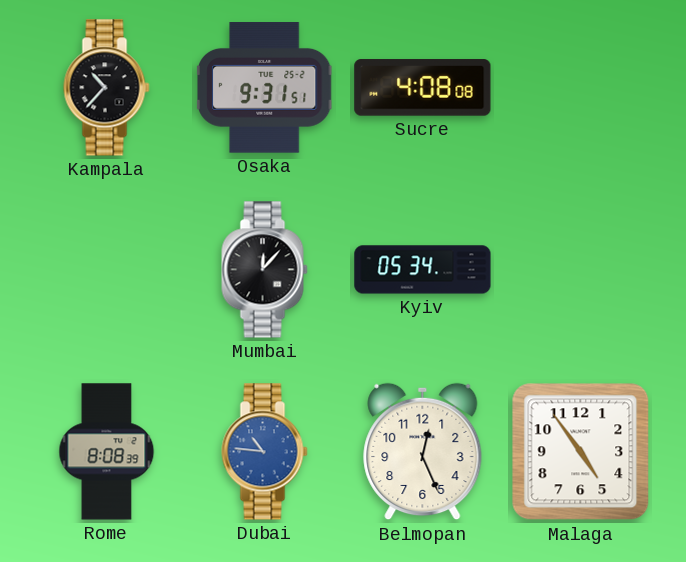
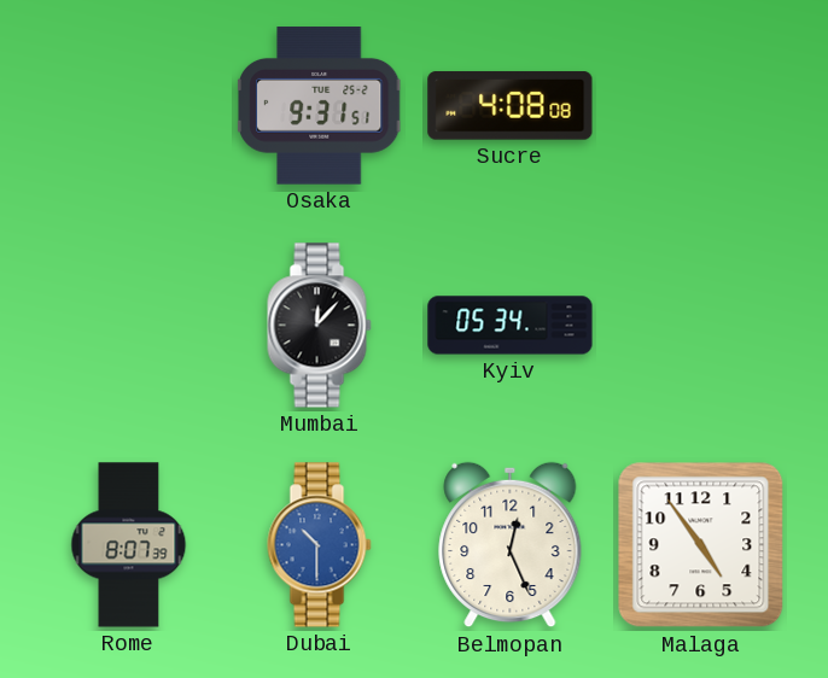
Kampala: 10:37 -> none
Rome: 8:08 -> 8:07
Dubai: 10:46 -> 10:30
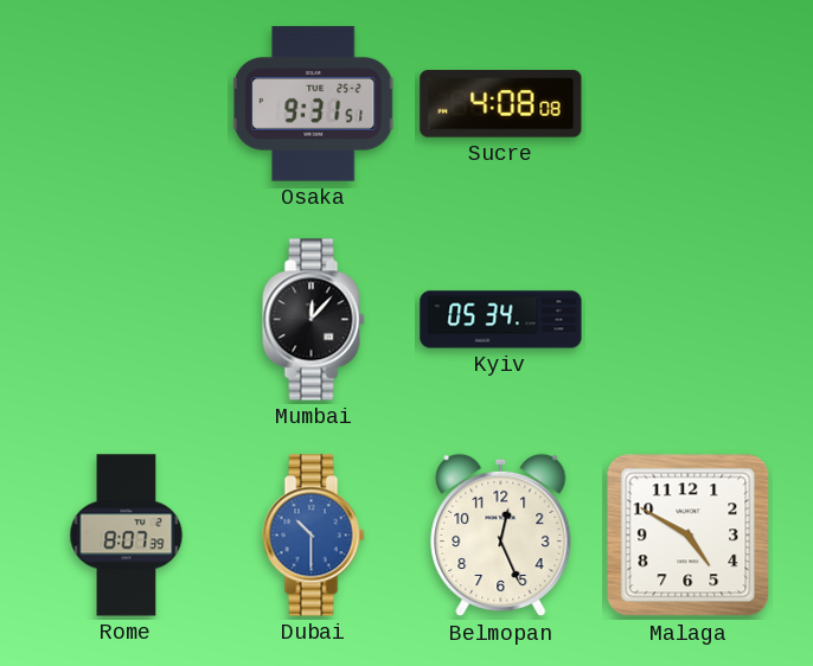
Malaga: 4:54 -> 4:50
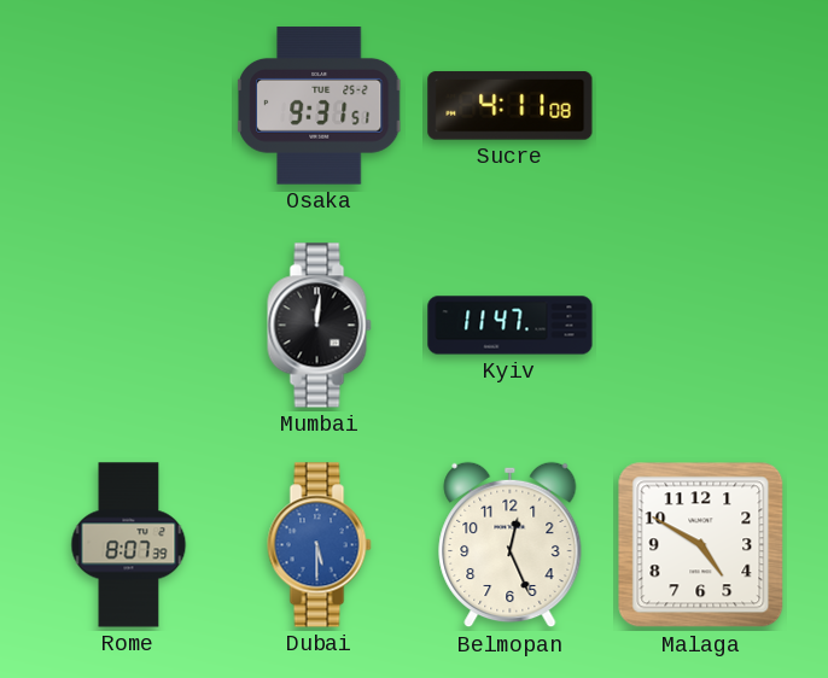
Sucre: 4:08 -> 4:11
Mumbai: 12:07 -> 12:01
Kyiv: 05:34 -> 11:47
Dubai: 10:30 -> 5:30
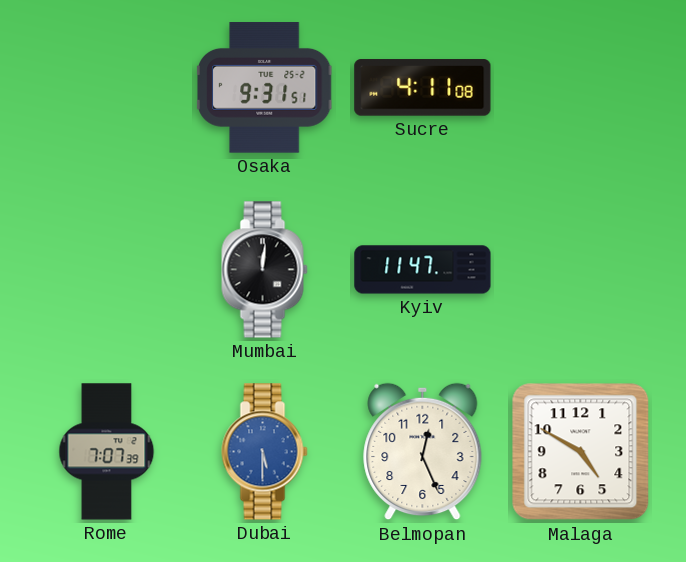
Rome: 8:07 -> 7:07
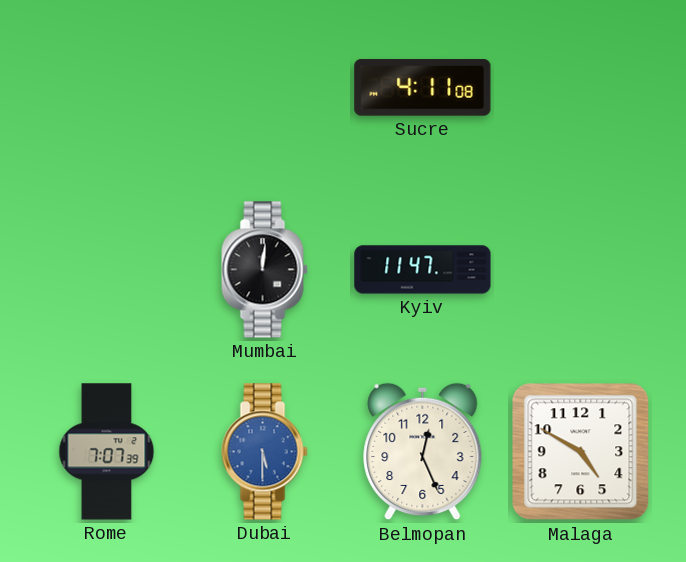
Osaka: 9:31 -> none
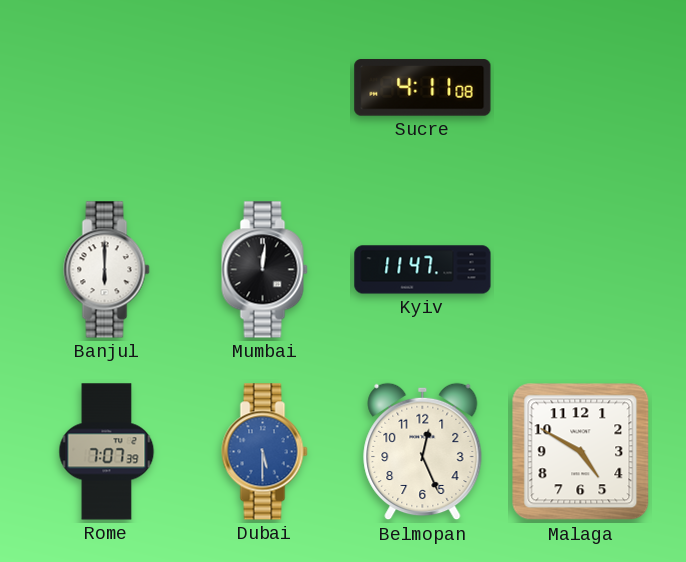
Banjul: none -> 6:00
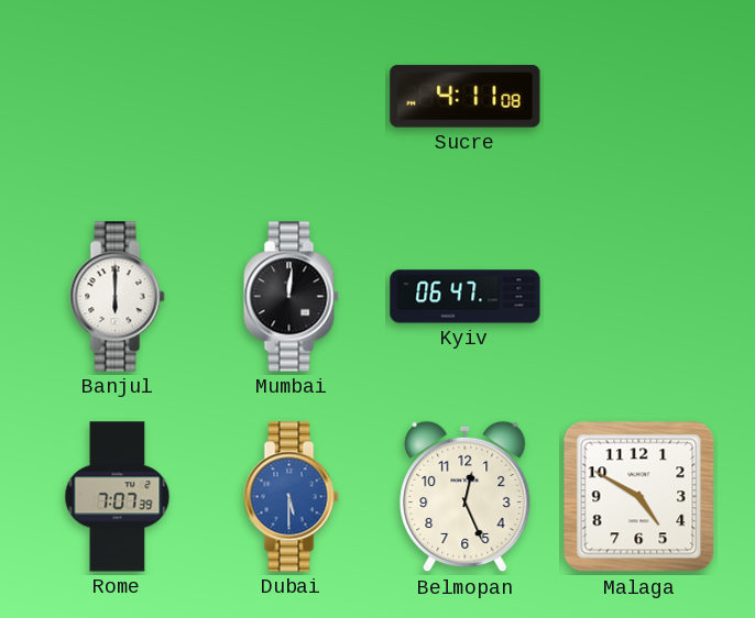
Kyiv: 11:47 -> 06:47
